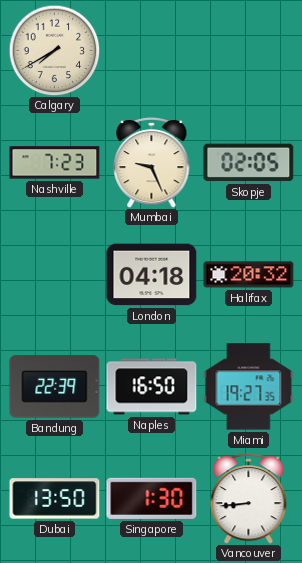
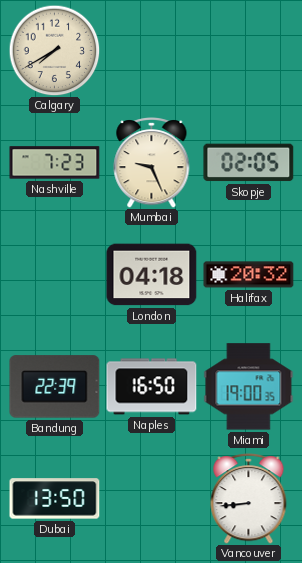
Miami: 19:27 -> 19:00
Singapore: 1:30 -> none
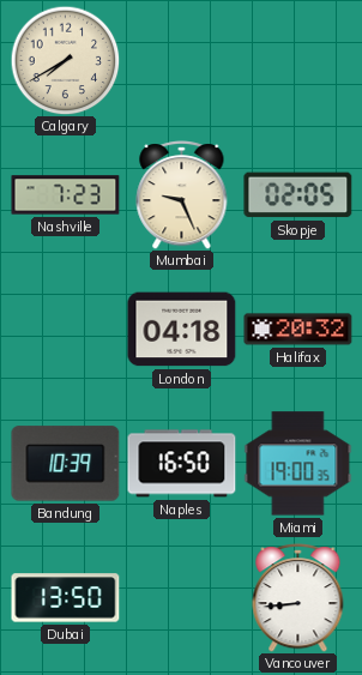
Bandung: 22:39 -> 10:39
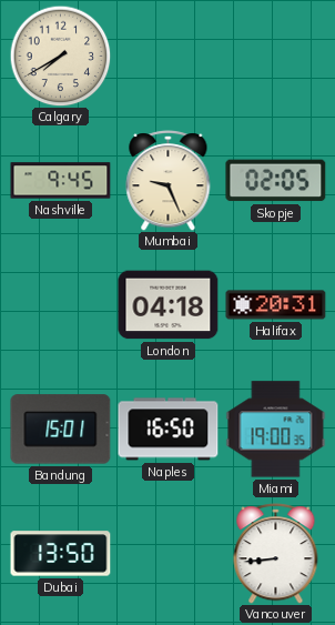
Nashville: 7:23 -> 9:45
Halifax: 20:32 -> 20:31
Bandung: 10:39 -> 15:01
